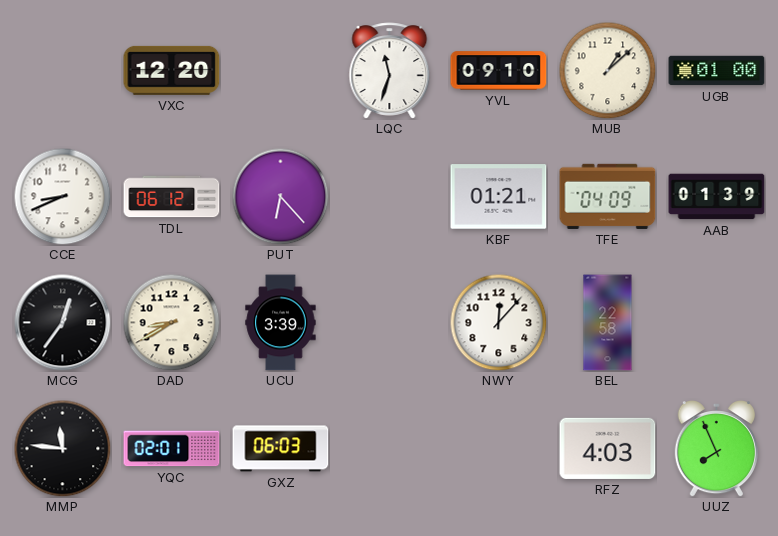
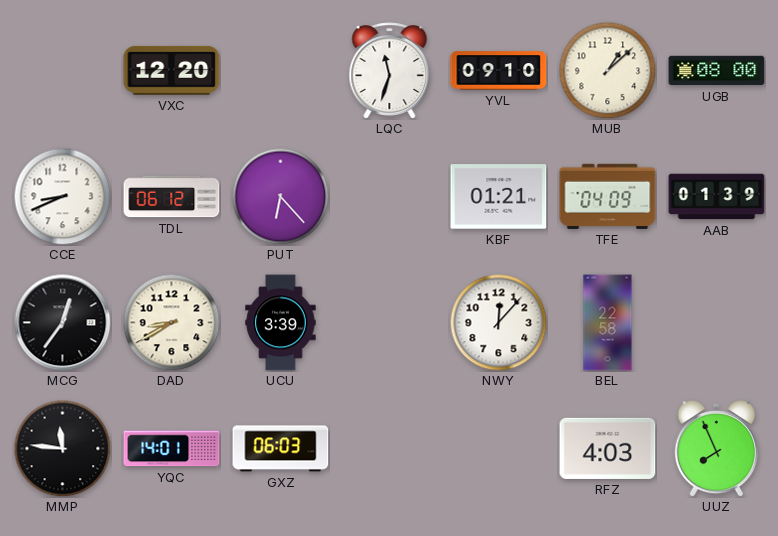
UGB: 01:00 -> 08:00
YQC: 02:01 -> 14:01
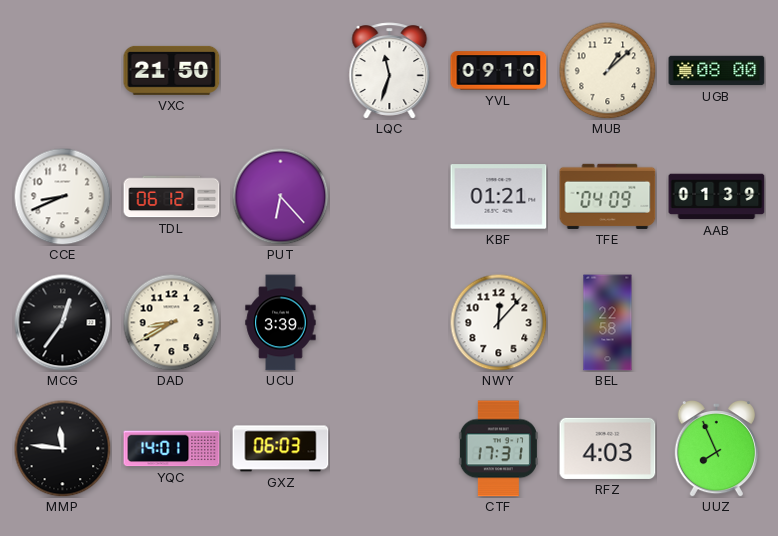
VXC: 12:20 -> 21:50
CTF: none -> 17:31
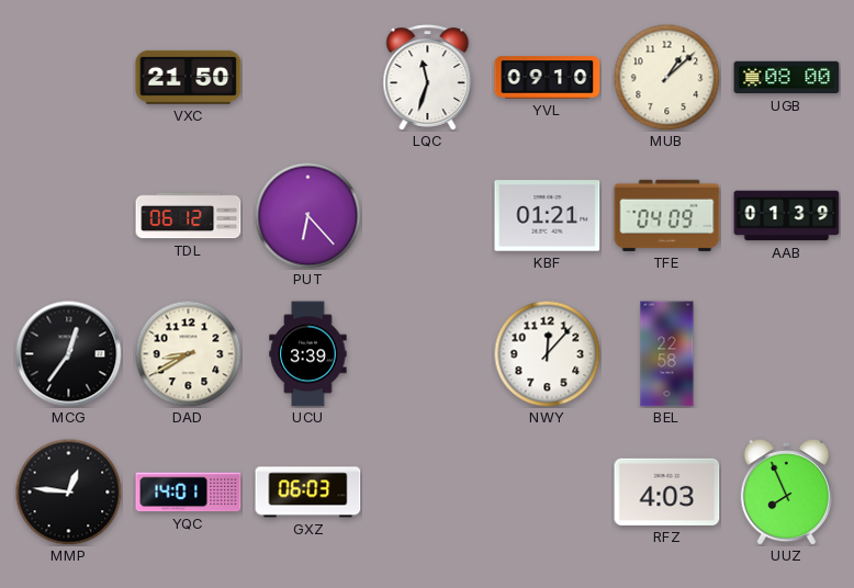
CCE: 8:41 -> none
MMP: 11:46 -> 12:46
CTF: 17:31 -> none
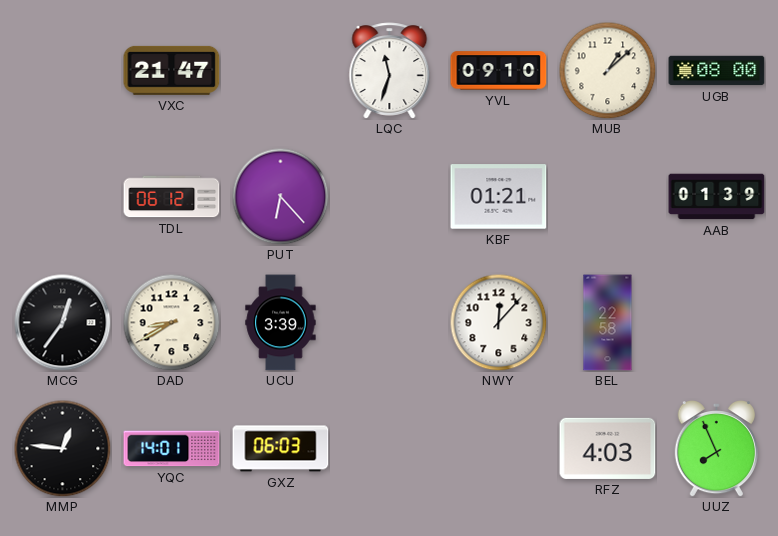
VXC: 21:50 -> 21:47
TFE: 04:09 -> none
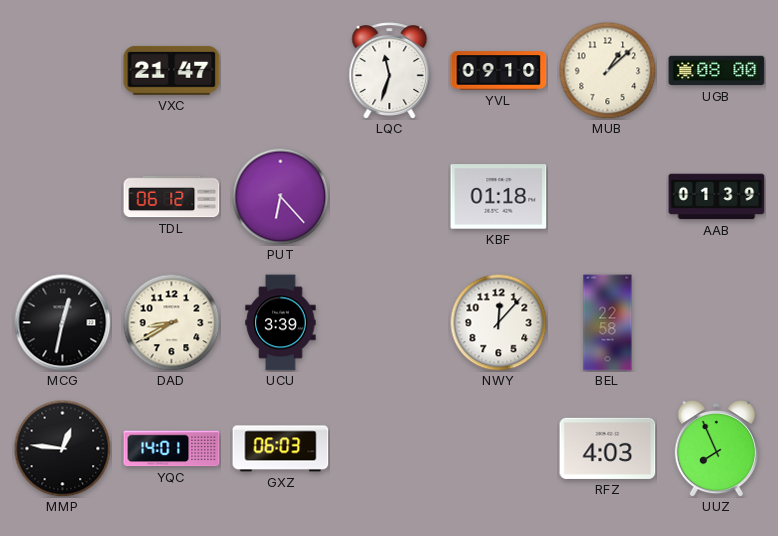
KBF: 01:21 -> 01:18
MCG: 12:36 -> 12:32
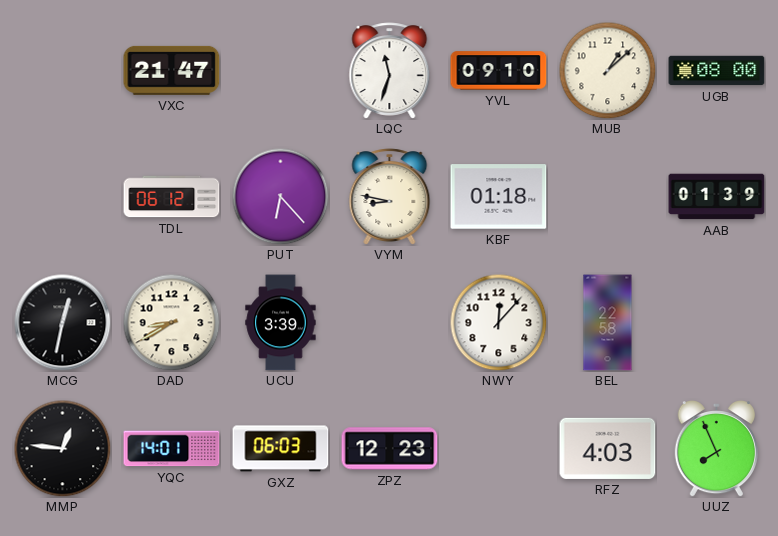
VYM: none -> 8:47
ZPZ: none -> 12:23
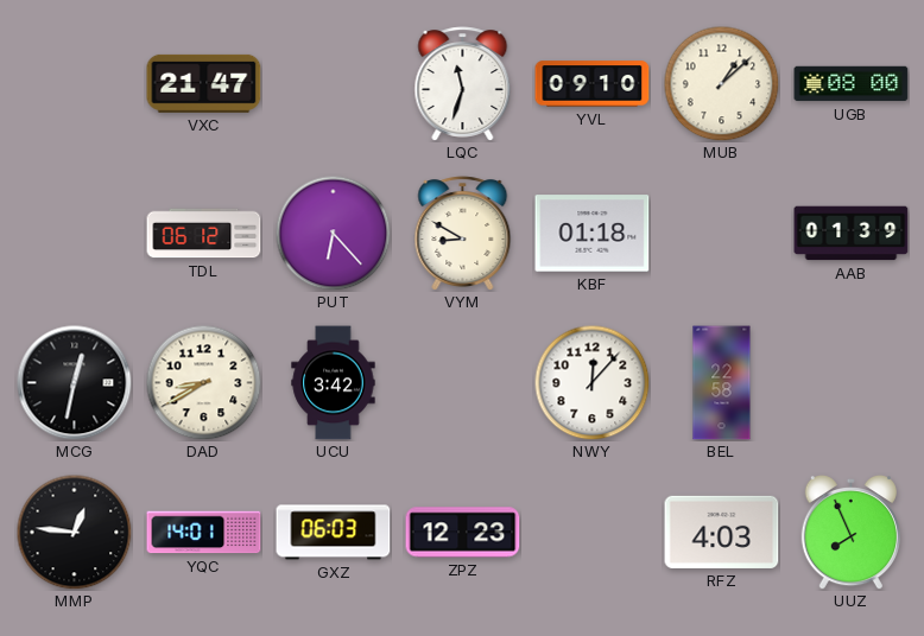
VYM: 8:47 -> 8:50
UCU: 3:39 -> 3:42
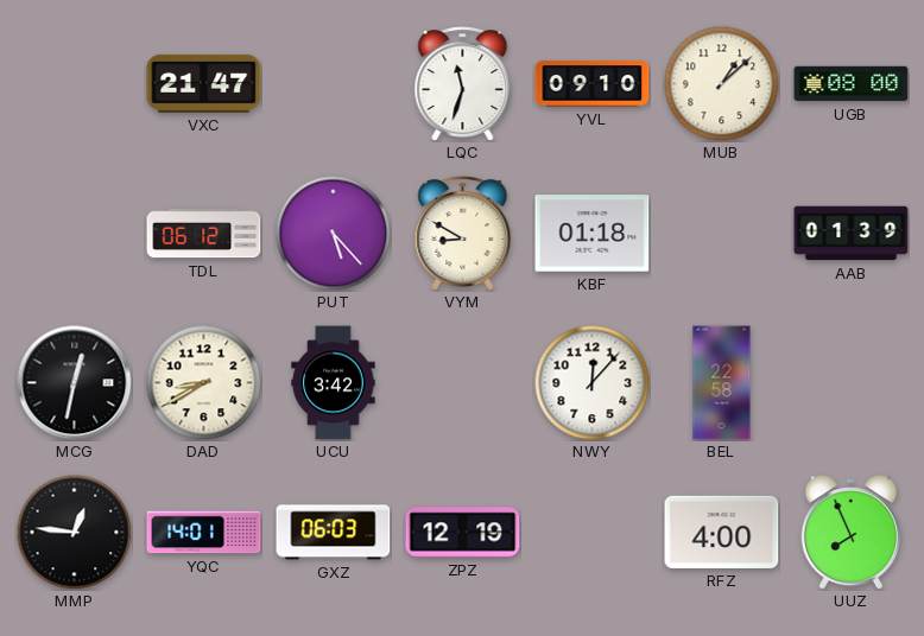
PUT: 6:23 -> 5:23
ZPZ: 12:23 -> 12:19
RFZ: 4:03 -> 4:00
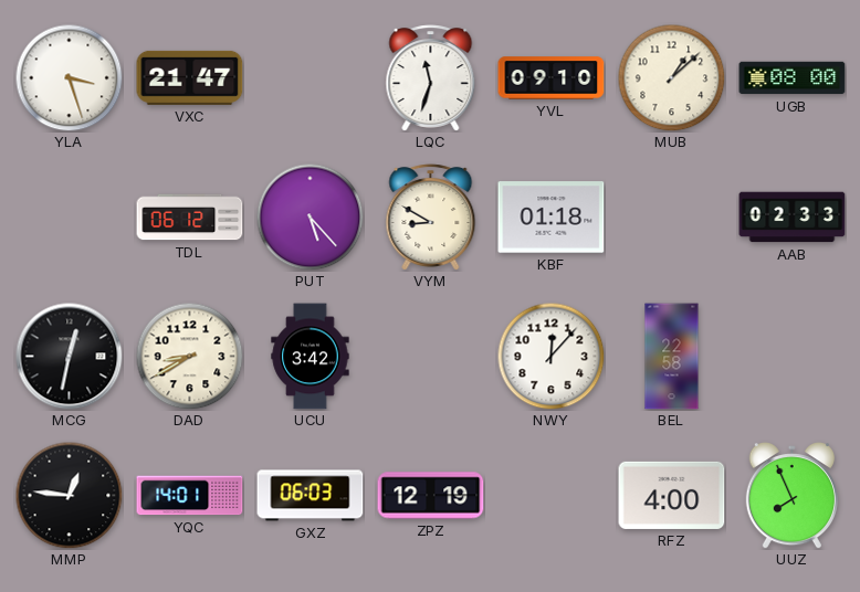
YLA: none -> 3:27
AAB: 01:39 -> 02:33
